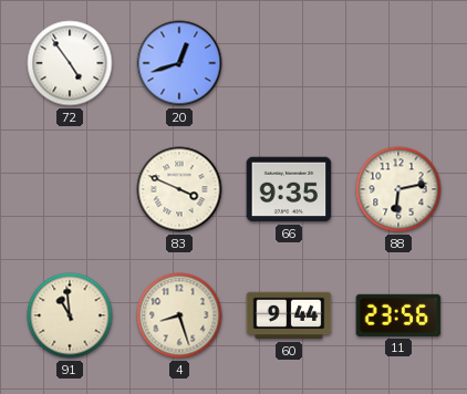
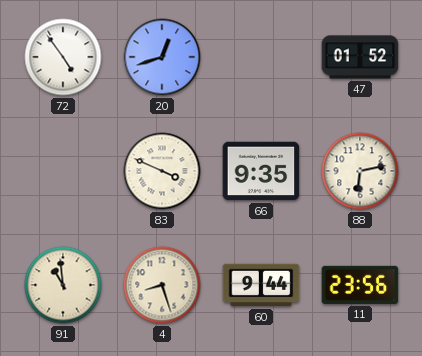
47: none -> 01:52
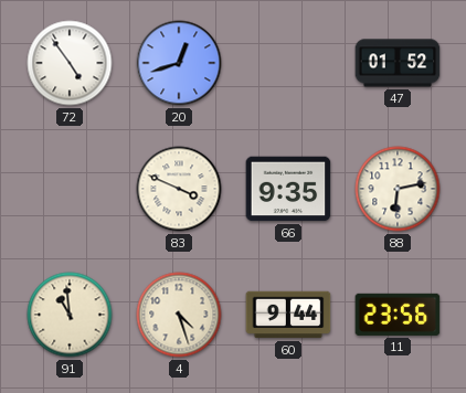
4: 8:27 -> 4:27
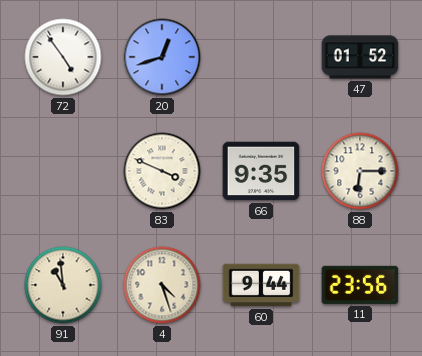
88: 6:13 -> 6:15
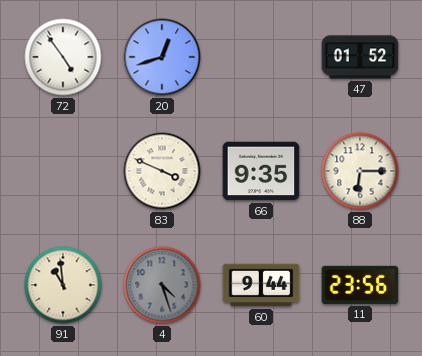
4 dial: cream -> grey
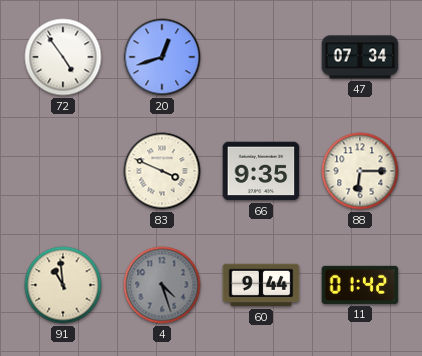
47: 01:52 -> 07:34
11: 23:56 -> 01:42
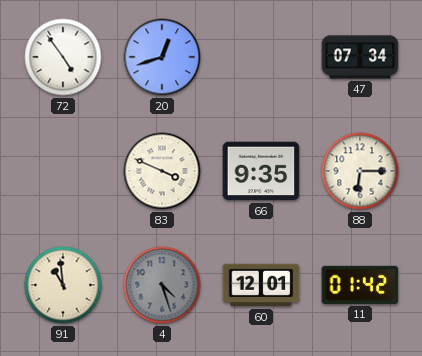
60: 9:44 -> 12:01
